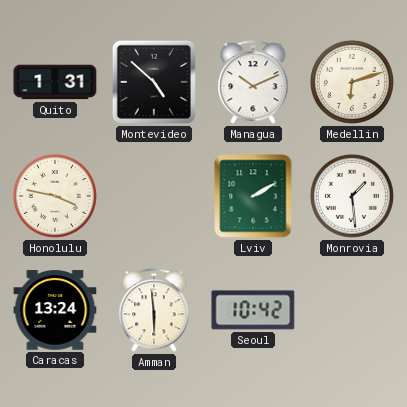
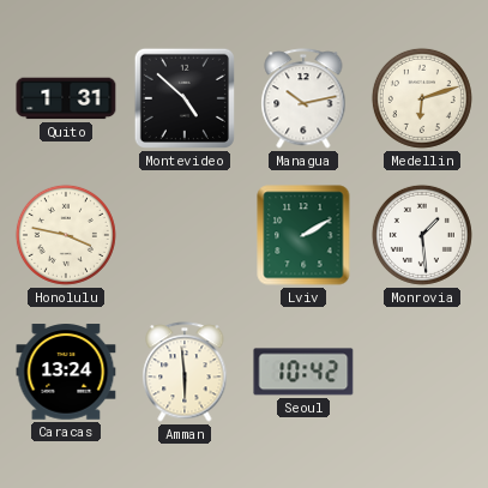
Managua: 10:11 -> 10:13
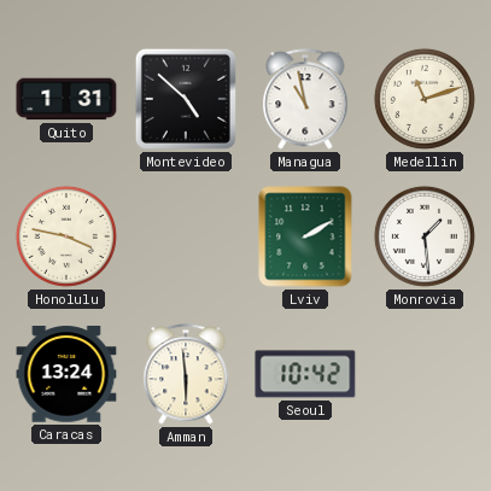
Managua: 10:13 -> 10:58
Medellin: 6:12 -> 11:12
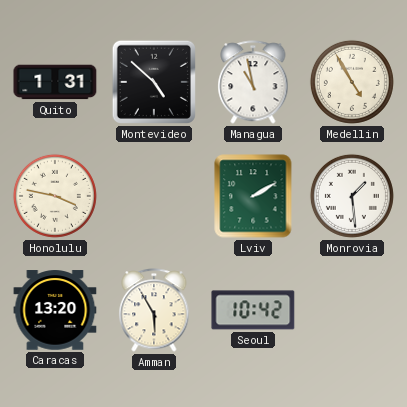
Medellin: 11:12 -> 4:55
Caracas: 13:24 -> 13:20
Amman: 5:59 -> 5:55
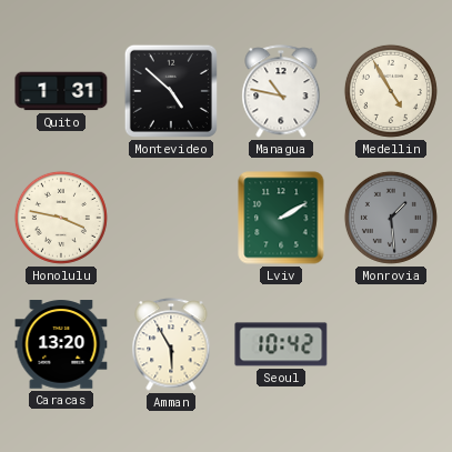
Managua: 10:58 -> 10:47
Monrovia dial: white -> grey
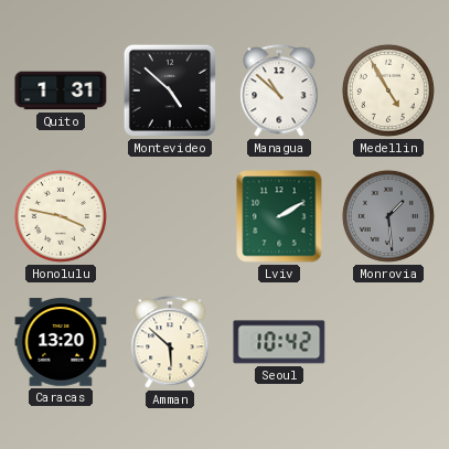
Managua: 10:47 -> 10:52
Amman: 5:55 -> 5:52
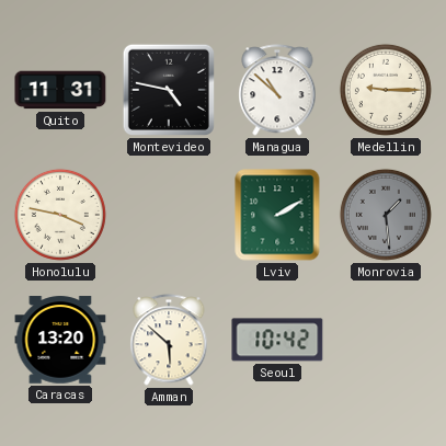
Quito: 1:31 -> 11:31
Montevideo: 4:52 -> 4:47
Medellin: 4:55 -> 9:15
